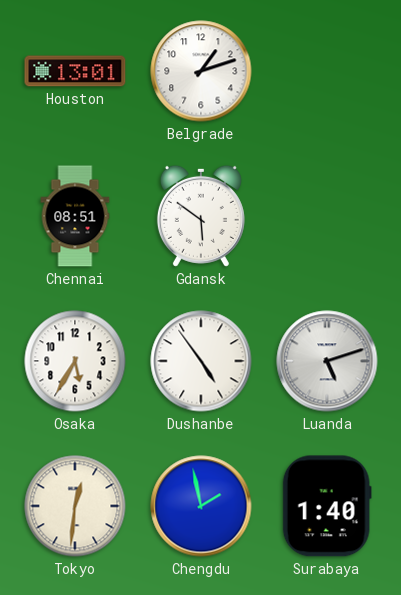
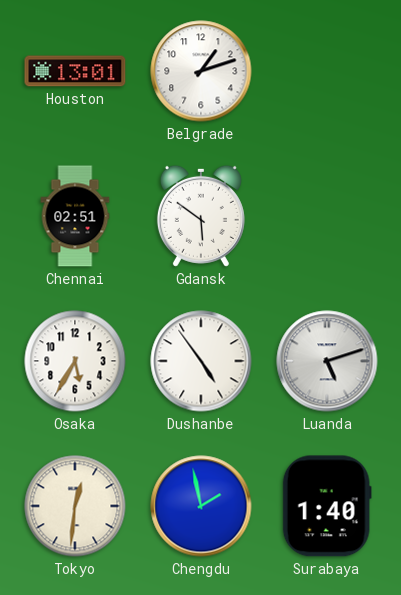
Chennai: 08:51 -> 02:51
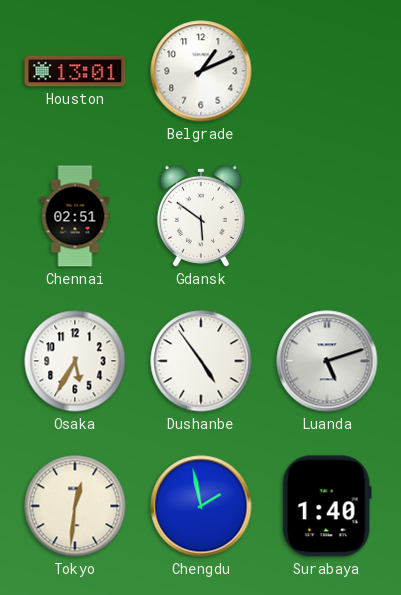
Belgrade: 1:12 -> 1:11
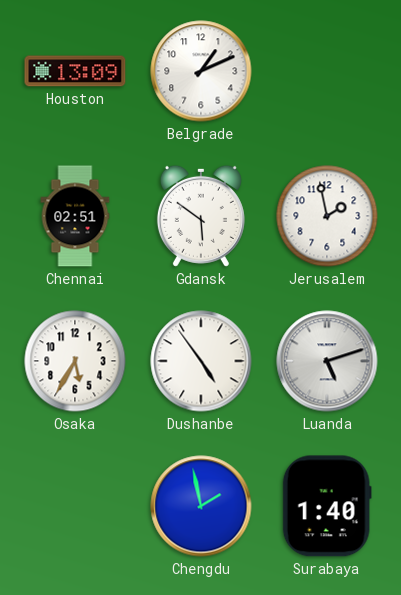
Houston: 13:01 -> 13:09
Jerusalem: none -> 1:58
Tokyo: 12:31 -> none
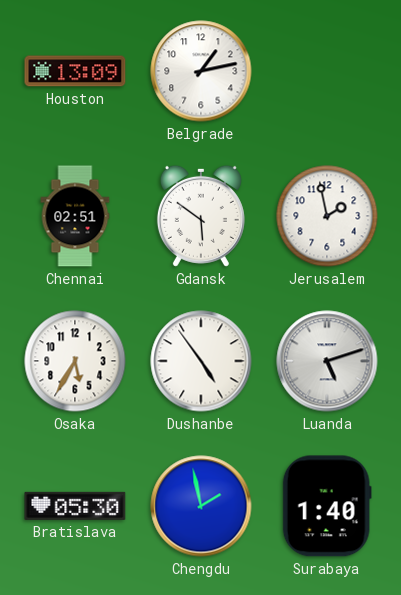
Belgrade: 1:11 -> 1:13
Bratislava: none -> 05:30
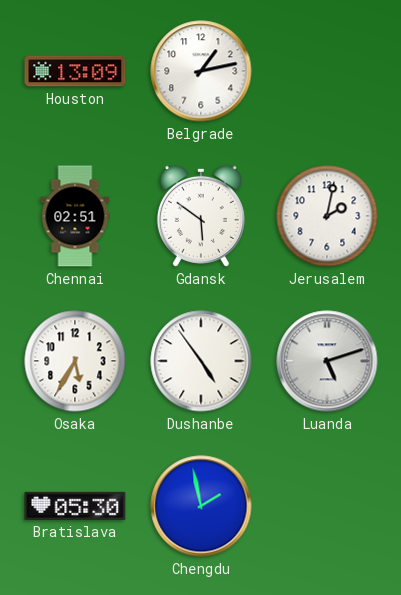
Jerusalem: 1:58 -> 2:02
Surabaya: 1:40 -> none
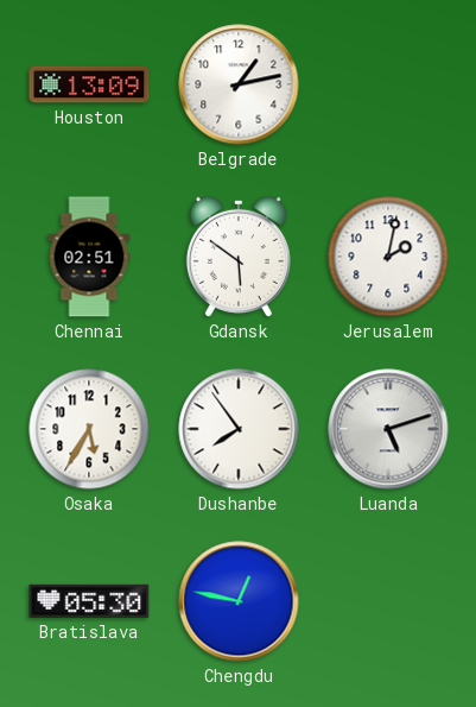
Dushanbe: 4:54 -> 7:54
Chengdu: 1:58 -> 12:47
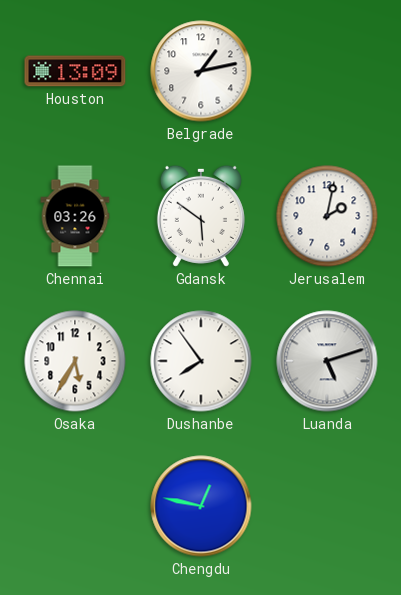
Chennai: 02:51 -> 03:26
Bratislava: 05:30 -> none
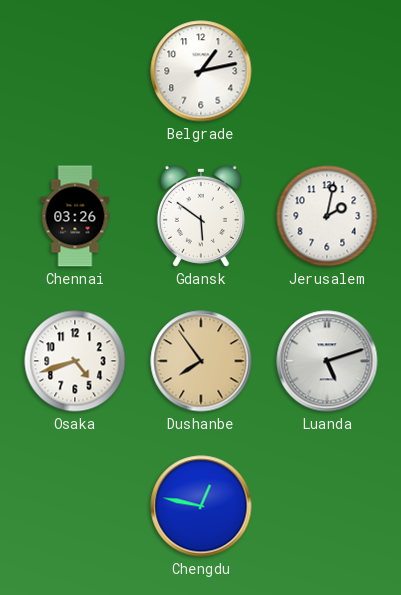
Houston: 13:09 -> none
Osaka: 5:35 -> 4:42
Dushanbe dial: white -> champagne
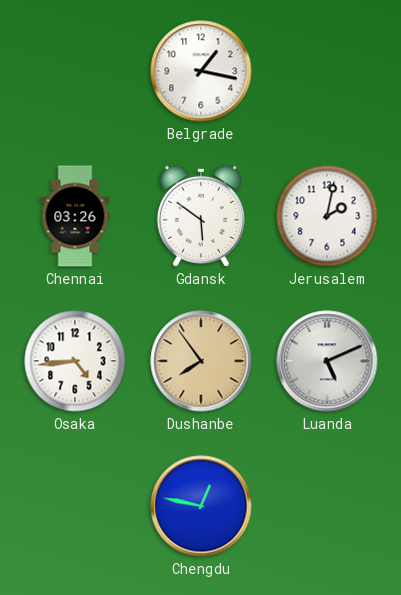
Belgrade: 1:13 -> 1:17
Osaka: 4:42 -> 4:44
Luanda: 5:12 -> 5:11
